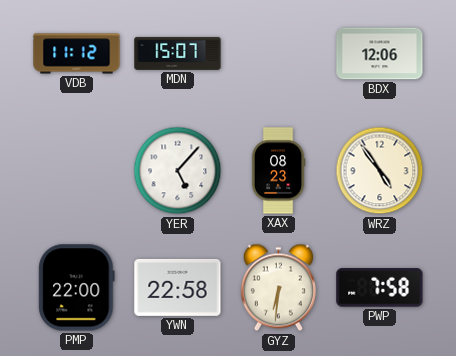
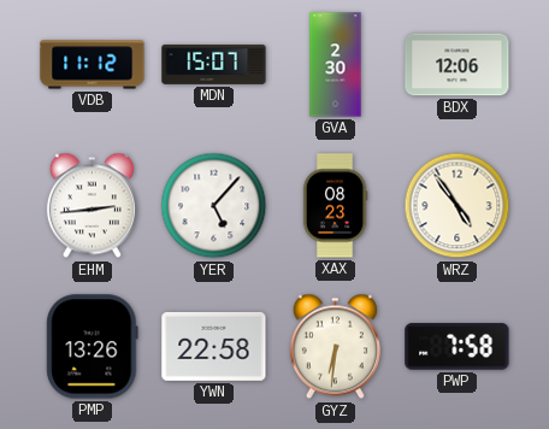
GVA: none -> 2:30
EHM: none -> 2:44
PMP: 22:00 -> 13:26
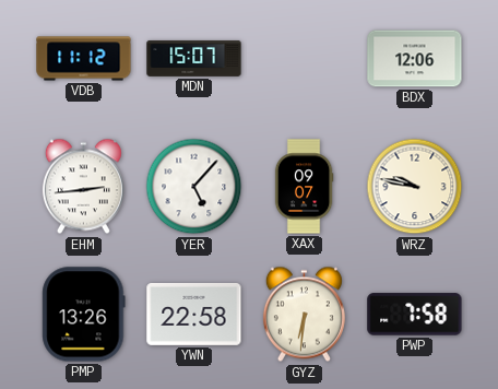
GVA: 2:30 -> none
XAX: 08:23 -> 09:07
WRZ: 4:54 -> 9:47
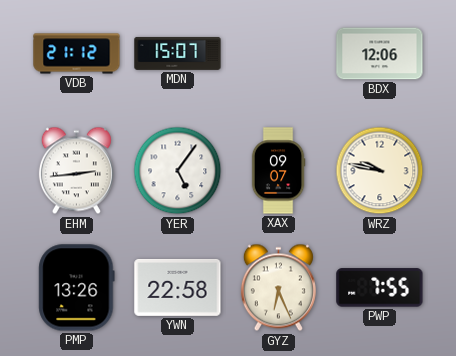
VDB: 11:12 -> 21:12
YER: 5:07 -> 5:06
GYZ: 6:31 -> 6:26
PWP: 7:58 -> 7:55
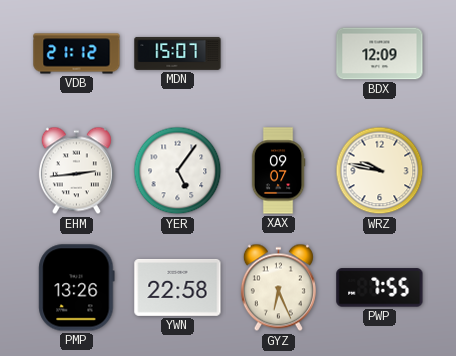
BDX: 12:06 -> 12:09
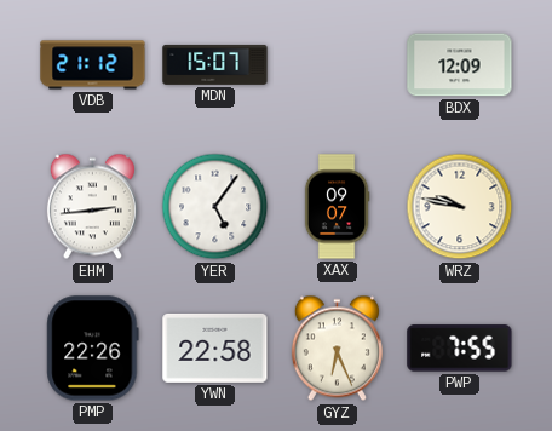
PMP: 13:26 -> 22:26
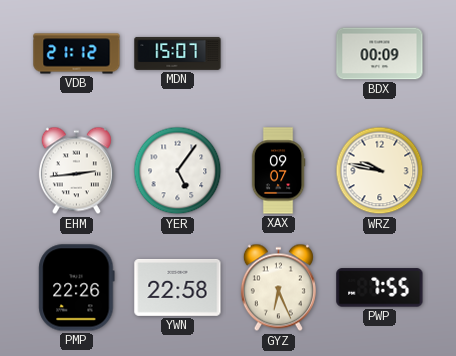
BDX: 12:09 -> 00:09
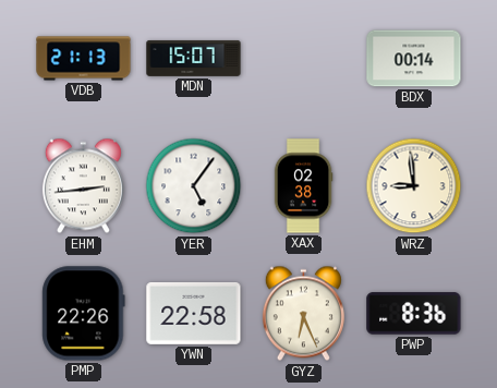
VDB: 21:12 -> 21:13
BDX: 00:09 -> 00:14
XAX: 09:07 -> 02:38
WRZ: 9:47 -> 8:59
PWP: 7:55 -> 8:36
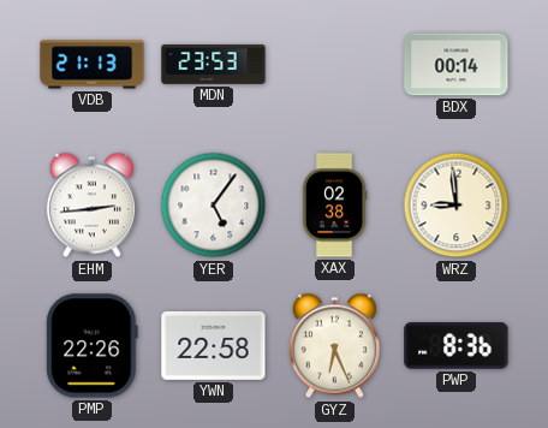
MDN: 15:07 -> 23:53
